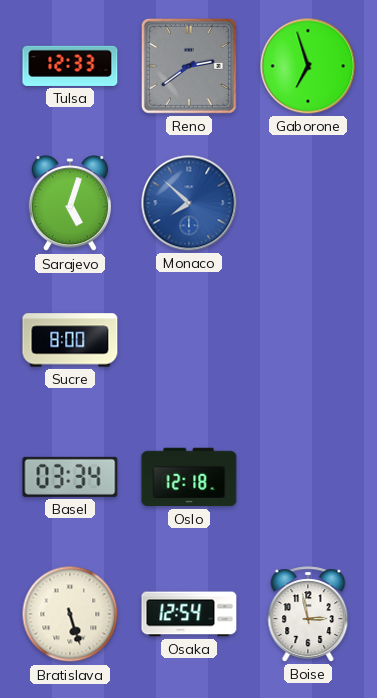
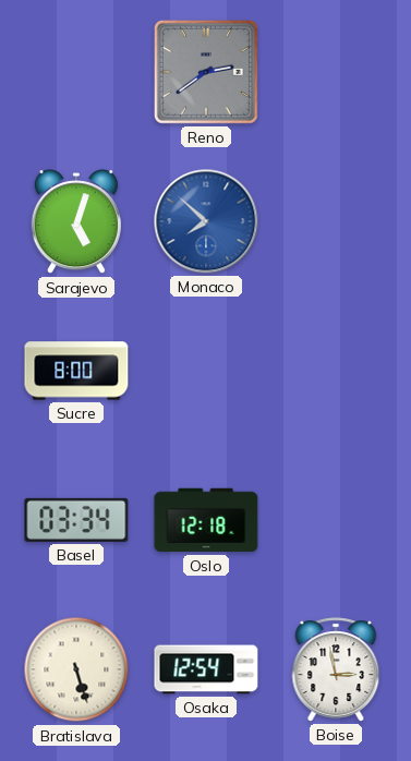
Tulsa: 12:33 -> none
Gaborone: 6:57 -> none
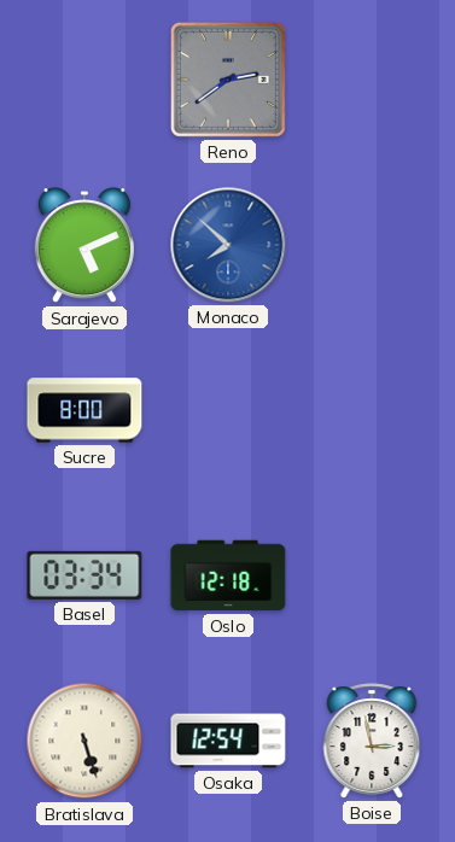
Sarajevo: 5:03 -> 5:11
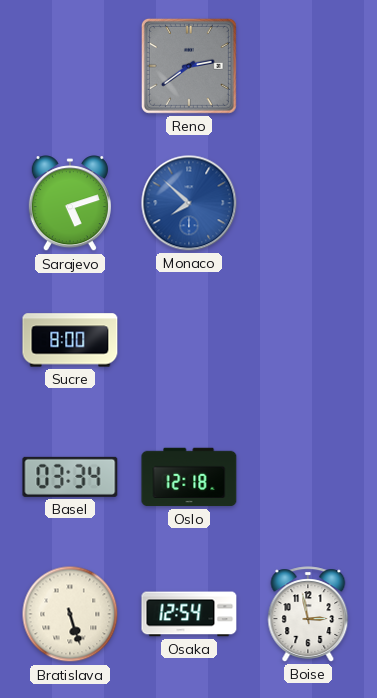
Sarajevo: 5:11 -> 5:12
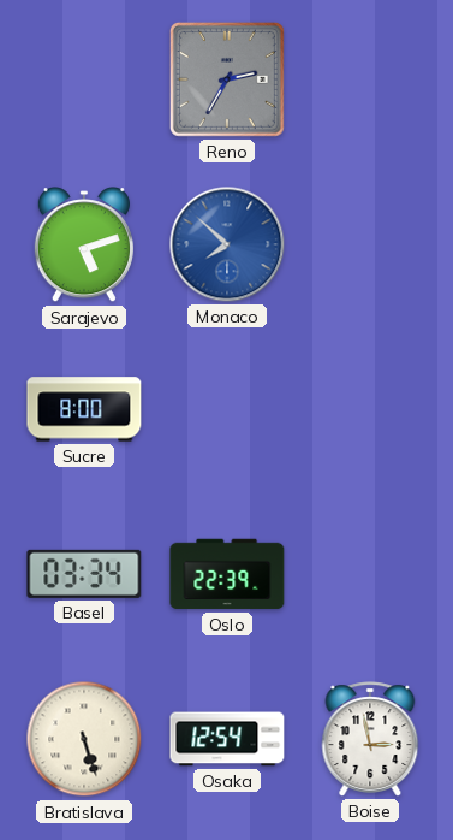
Reno: 2:39 -> 2:35
Oslo: 12:18 -> 22:39
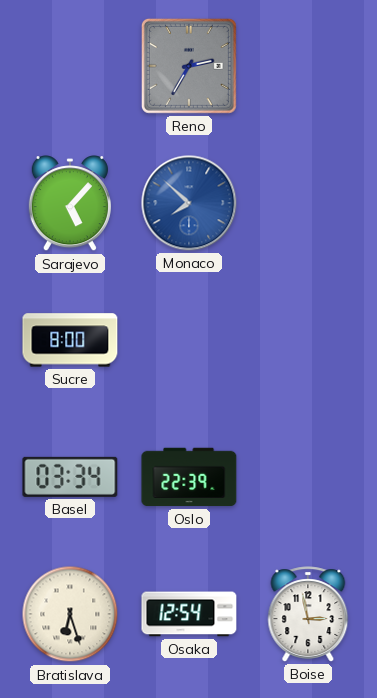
Sarajevo: 5:12 -> 5:07
Bratislava: 5:27 -> 6:27
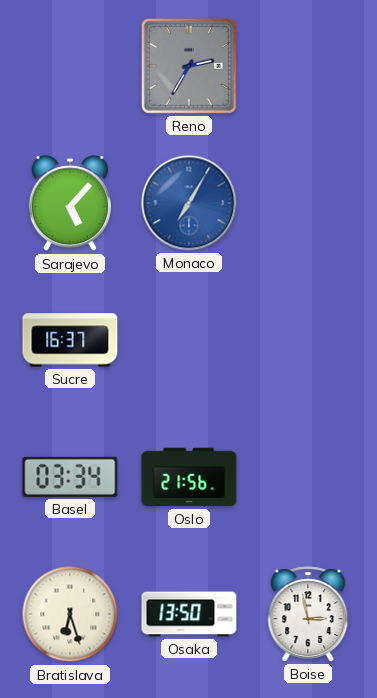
Monaco: 7:52 -> 7:05
Sucre: 8:00 -> 16:37
Oslo: 22:39 -> 21:56
Osaka: 12:54 -> 13:50
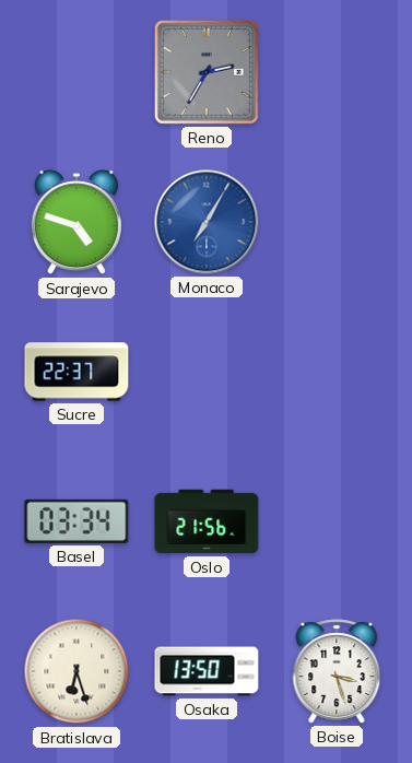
Sarajevo: 5:07 -> 4:48
Sucre: 16:37 -> 22:37
Boise: 2:58 -> 3:27
